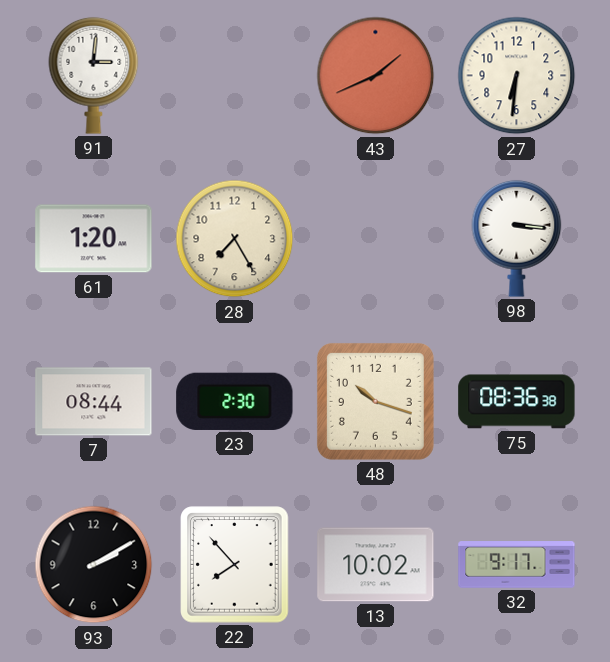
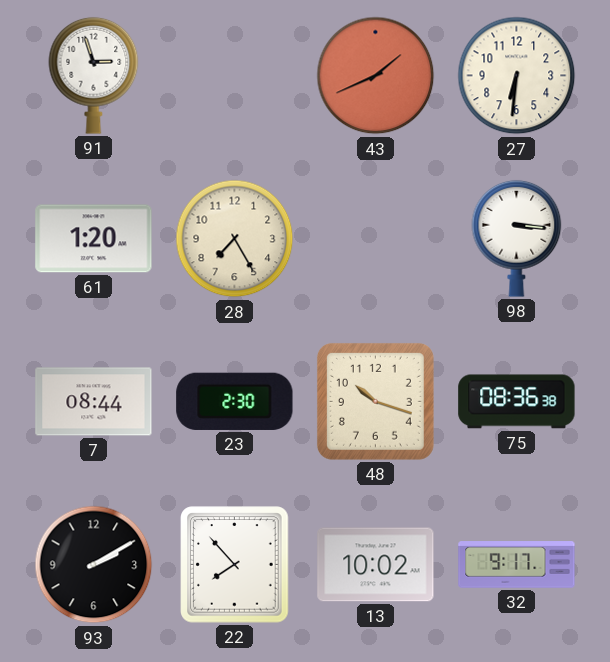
91: 3:01 -> 2:57
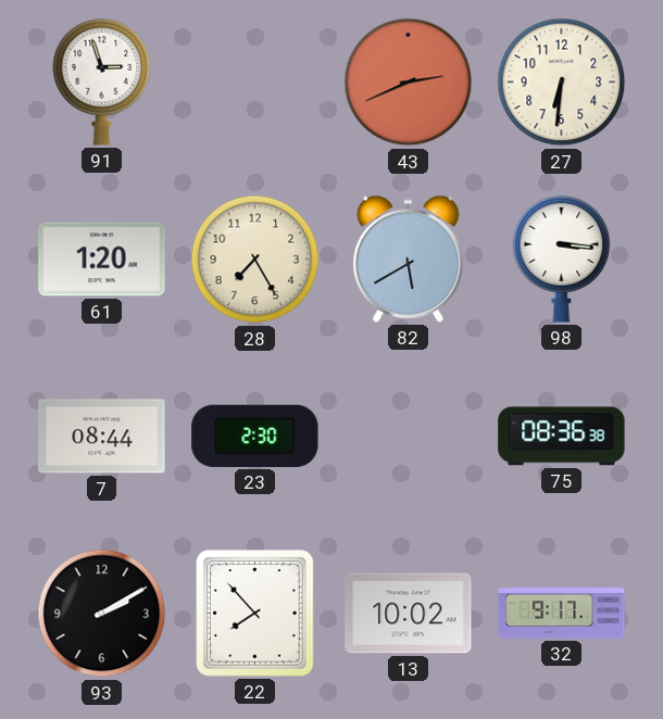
43: 1:41 -> 2:41
82: none -> 5:40
48: 10:18 -> none
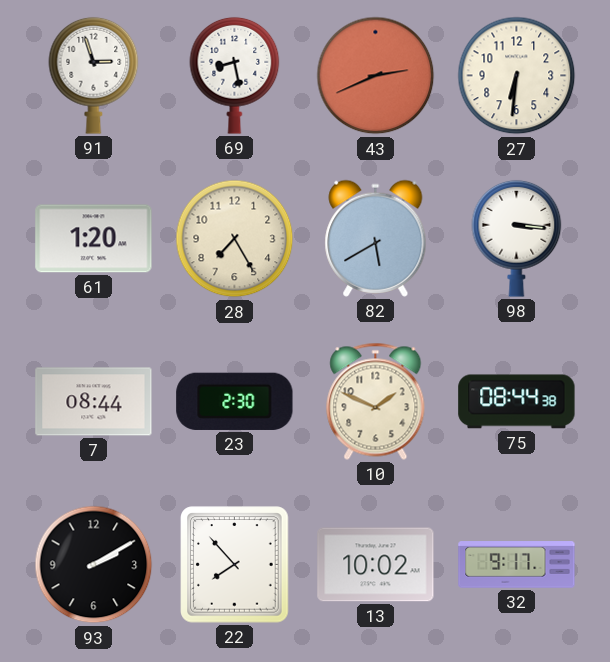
69: none -> 8:28
10: none -> 1:49
75: 08:36 -> 08:44
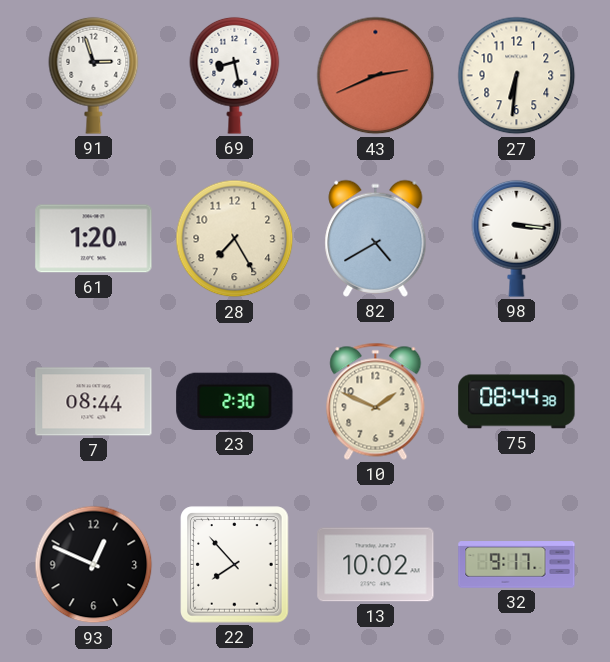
82: 5:40 -> 4:40
93: 2:10 -> 12:49
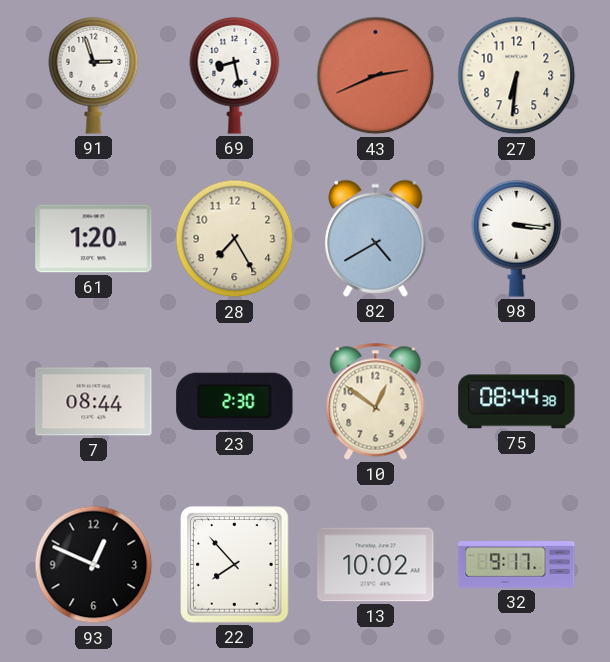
10: 1:49 -> 12:51
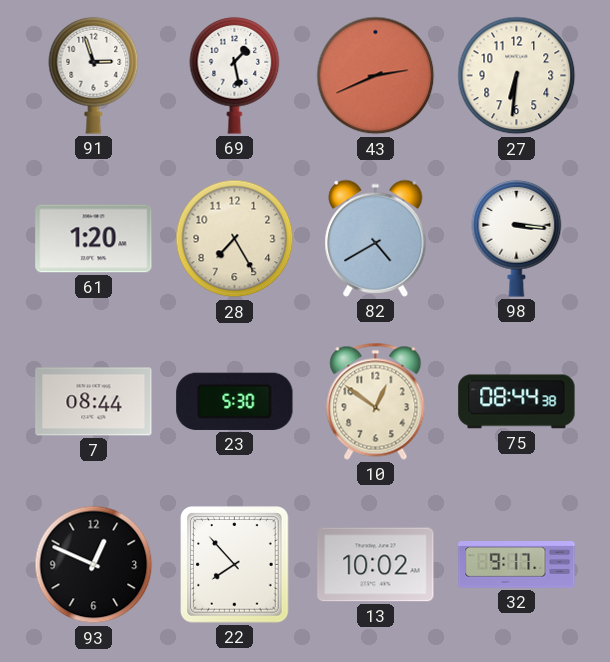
69: 8:28 -> 1:28
23: 2:30 -> 5:30
